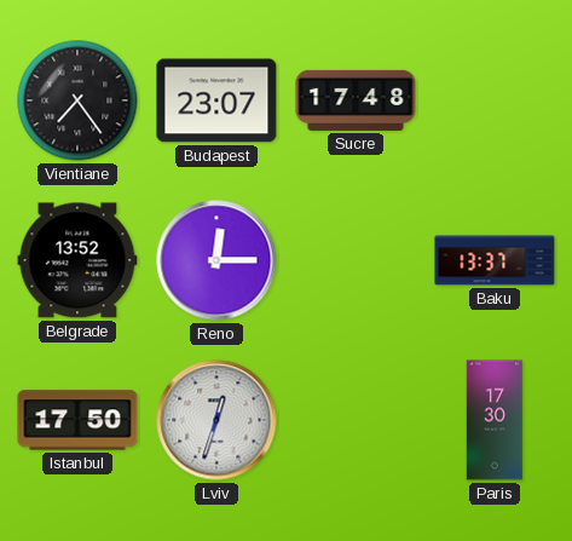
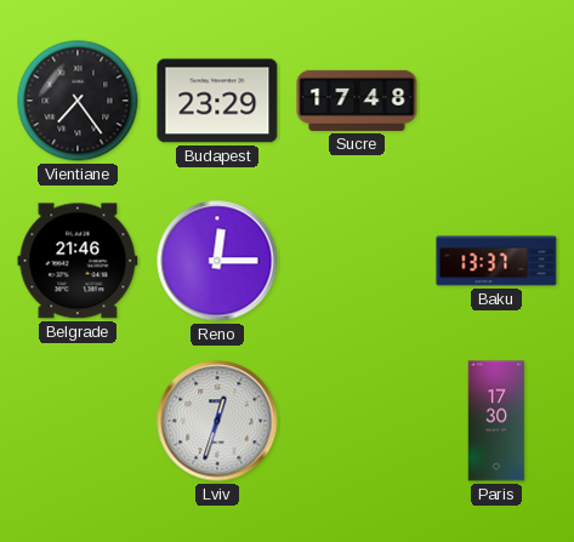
Budapest: 23:07 -> 23:29
Belgrade: 13:52 -> 21:46
Istanbul: 17:50 -> none
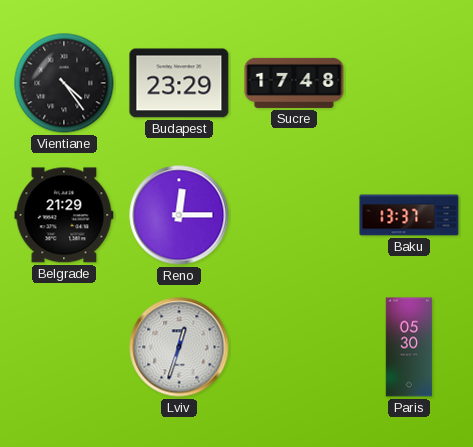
Vientiane: 7:24 -> 4:24
Belgrade: 21:46 -> 21:29
Paris: 17:30 -> 05:30
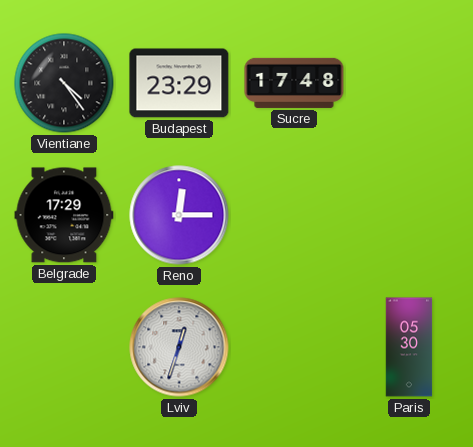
Belgrade: 21:29 -> 17:29
Baku: 13:37 -> none
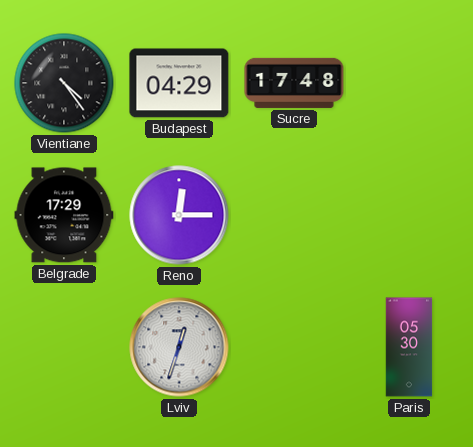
Budapest: 23:29 -> 04:29
